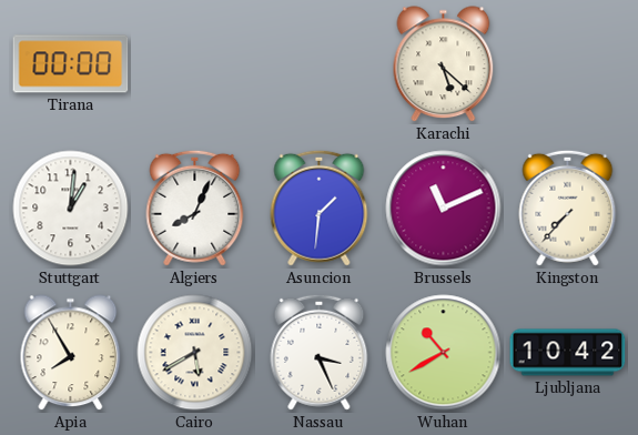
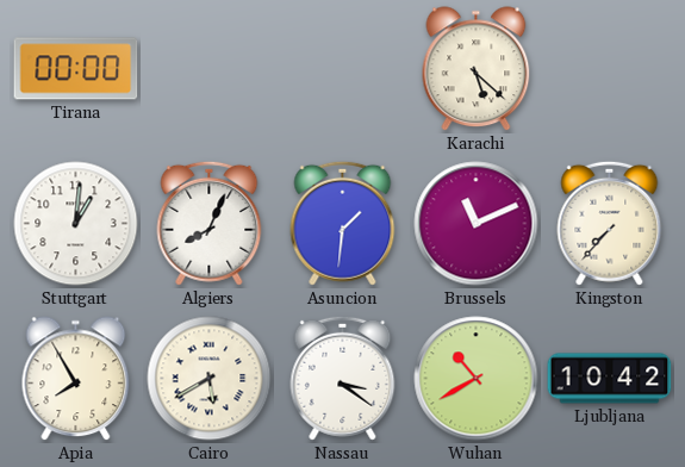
Nassau: 3:26 -> 3:21
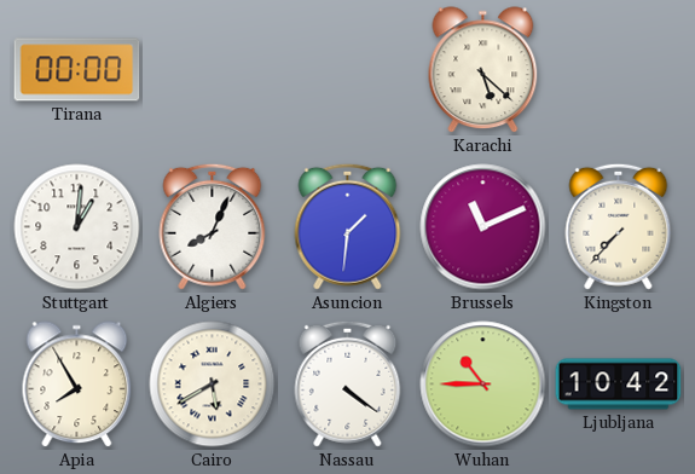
Nassau: 3:21 -> 4:21
Wuhan: 10:40 -> 10:45
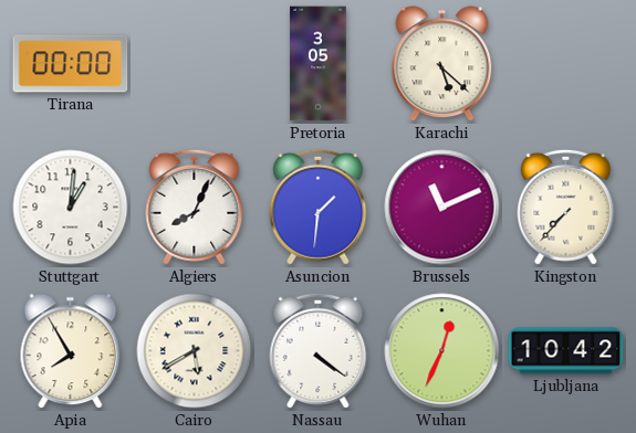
Pretoria: none -> 3:05
Wuhan: 10:45 -> 12:34
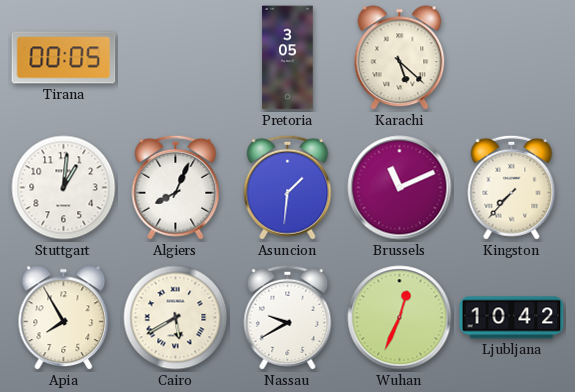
Tirana: 00:00 -> 00:05
Nassau: 4:21 -> 9:40
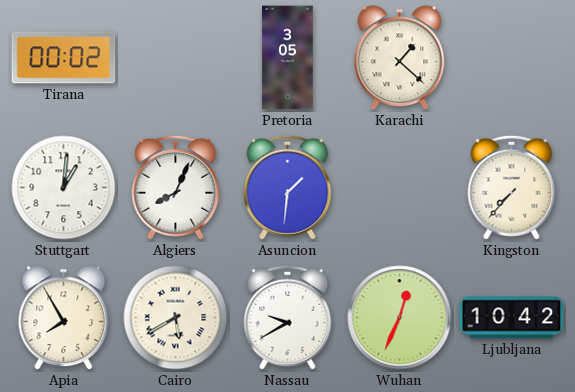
Tirana: 00:05 -> 00:02
Karachi: 5:22 -> 1:22
Brussels: 11:11 -> none
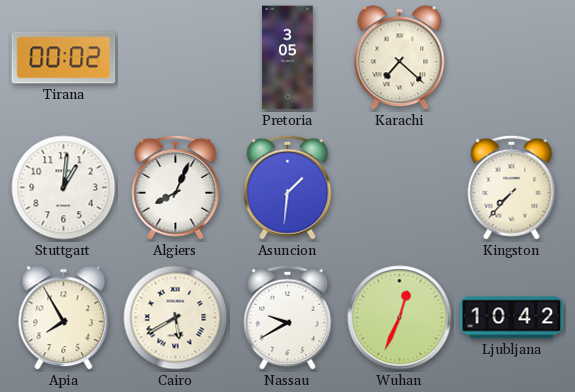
Karachi: 1:22 -> 7:22
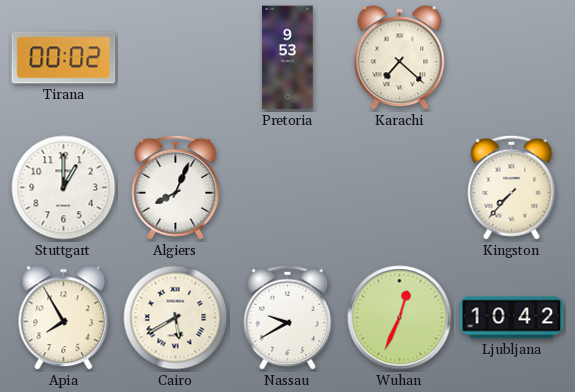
Pretoria: 3:05 -> 9:53
Stuttgart: 1:01 -> 1:00
Asuncion: 1:31 -> none
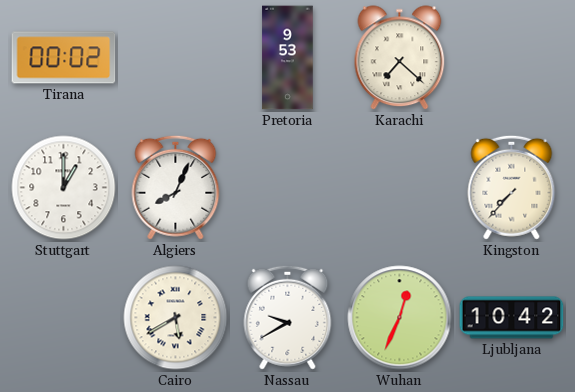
Apia: 7:55 -> none
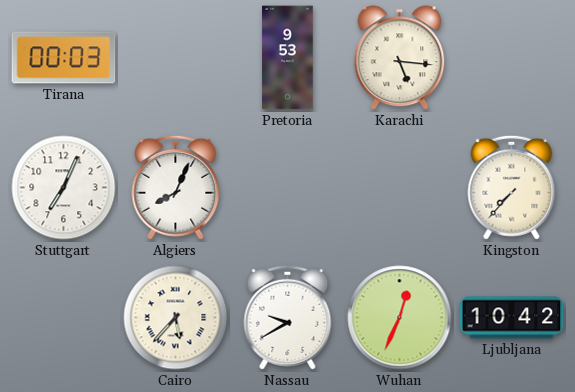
Tirana: 00:02 -> 00:03
Karachi: 7:22 -> 5:16
Stuttgart: 1:00 -> 7:04
Cairo: 5:40 -> 5:37
